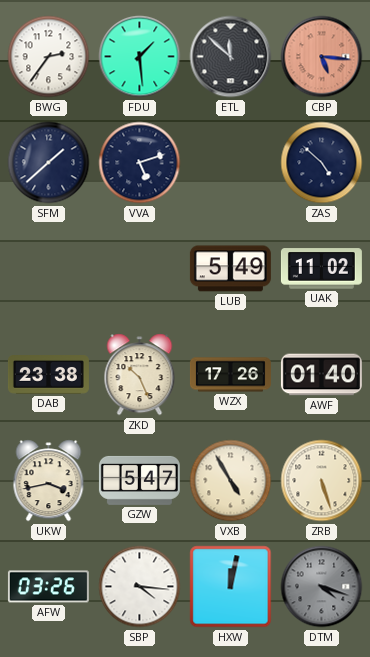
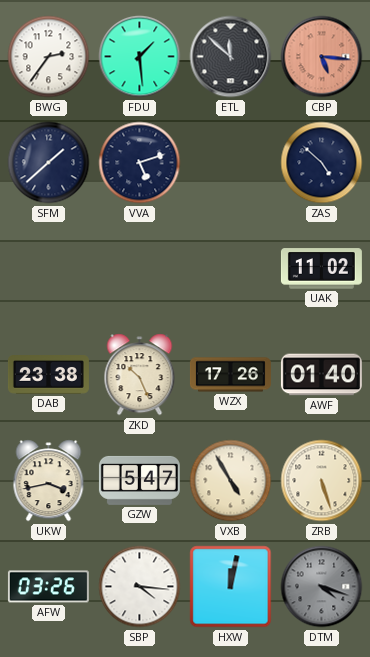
LUB: 5:49 -> none
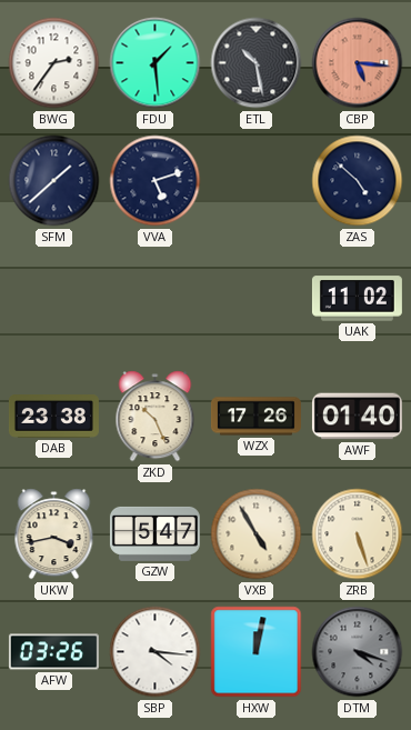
ETL: 11:52 -> 10:28
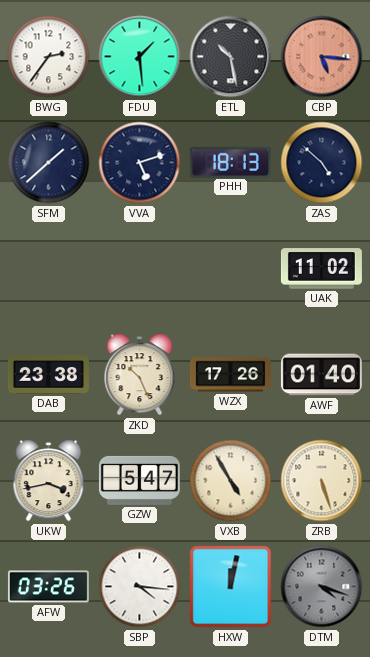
PHH: none -> 18:13
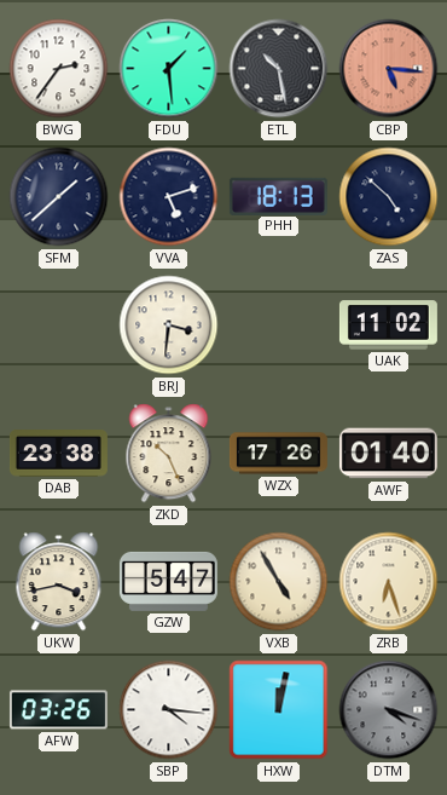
BRJ: none -> 3:31
ZRB: 5:27 -> 6:27
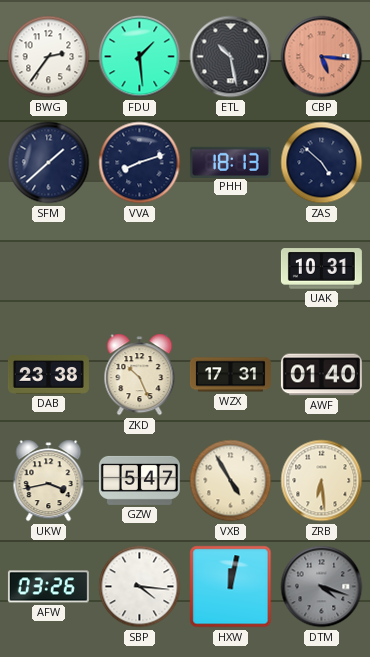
VVA: 5:12 -> 8:12
BRJ: 3:31 -> none
UAK: 11:02 -> 10:31
WZX: 17:26 -> 17:31
ZRB: 6:27 -> 6:29
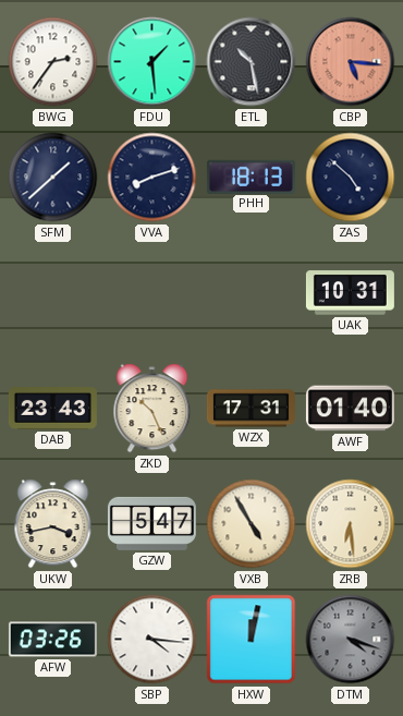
DAB: 23:38 -> 23:43
